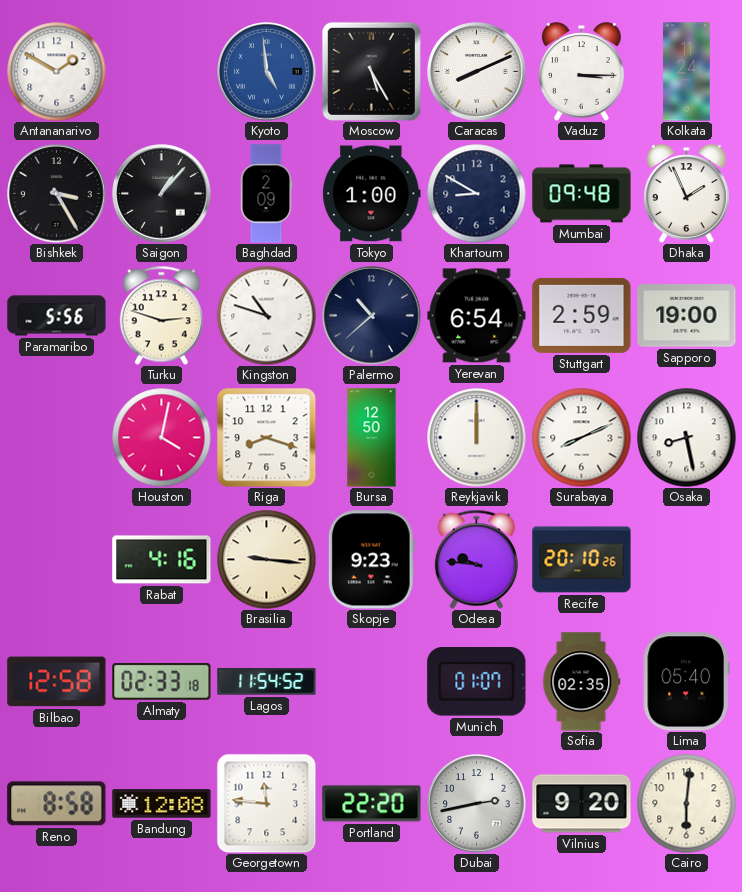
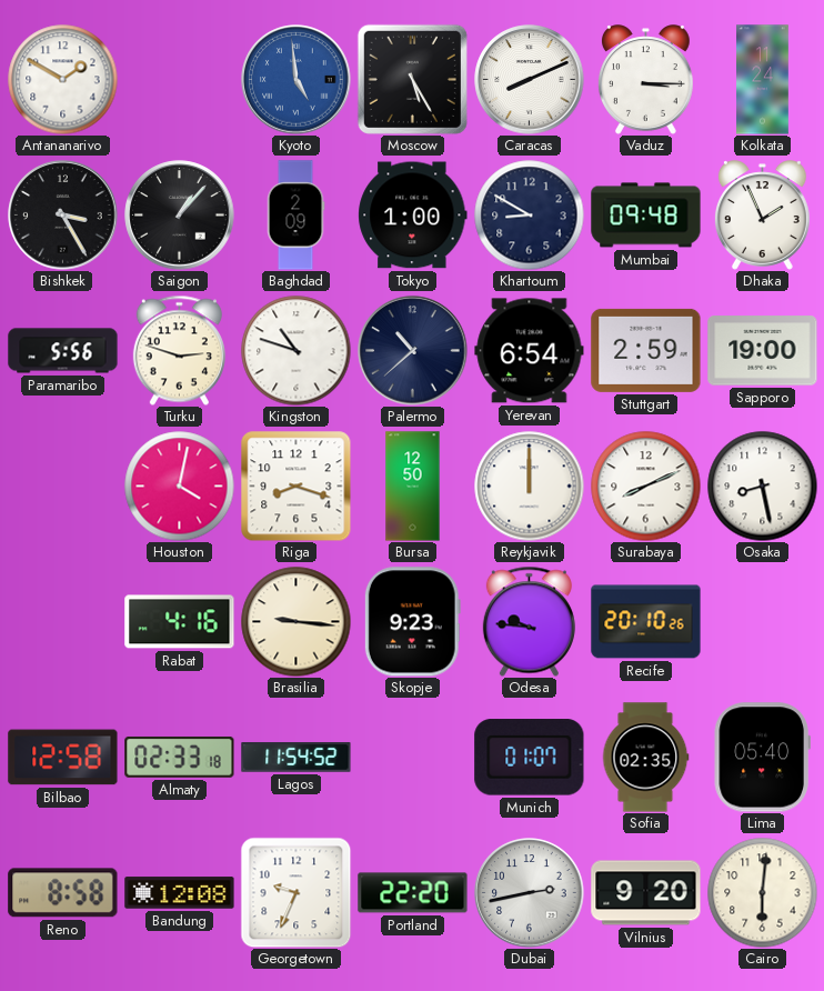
Georgetown: 11:46 -> 9:34
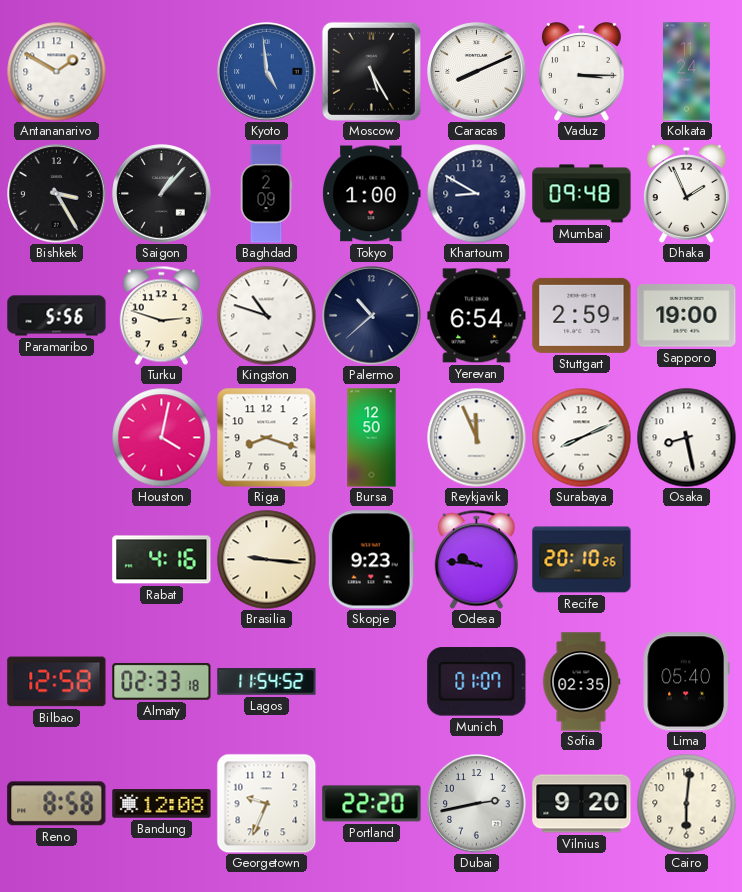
Reykjavik: 12:00 -> 11:56
